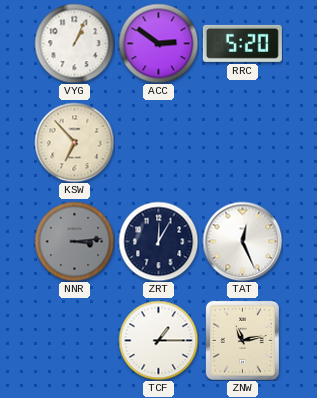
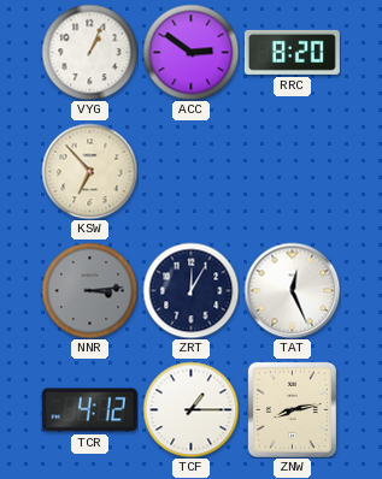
RRC: 5:20 -> 8:20
TCR: none -> 4:12
ZNW: 11:13 -> 8:13
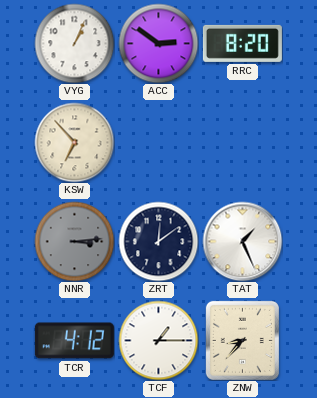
ZRT: 12:05 -> 12:09
TAT: 12:26 -> 1:26
ZNW: 8:13 -> 8:37
